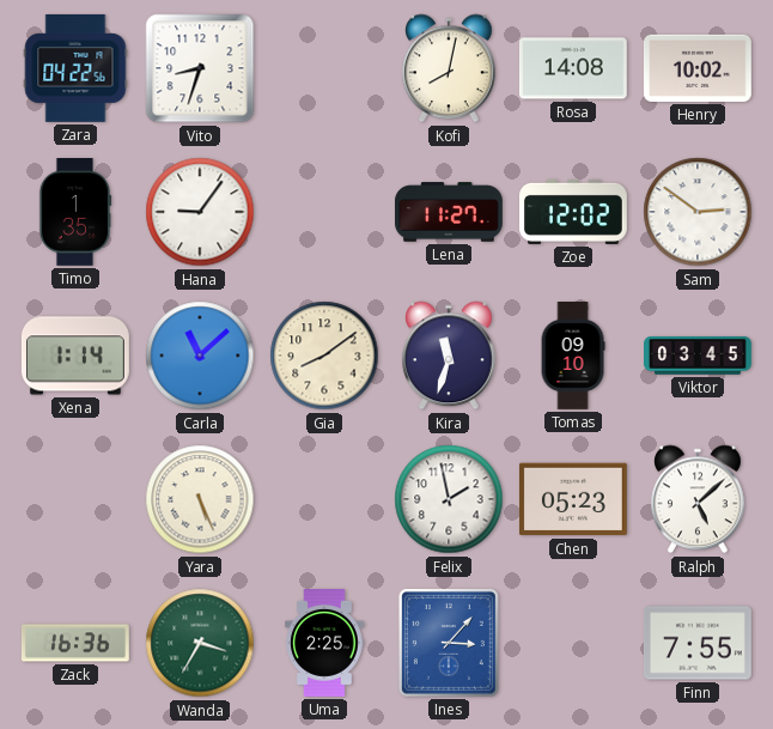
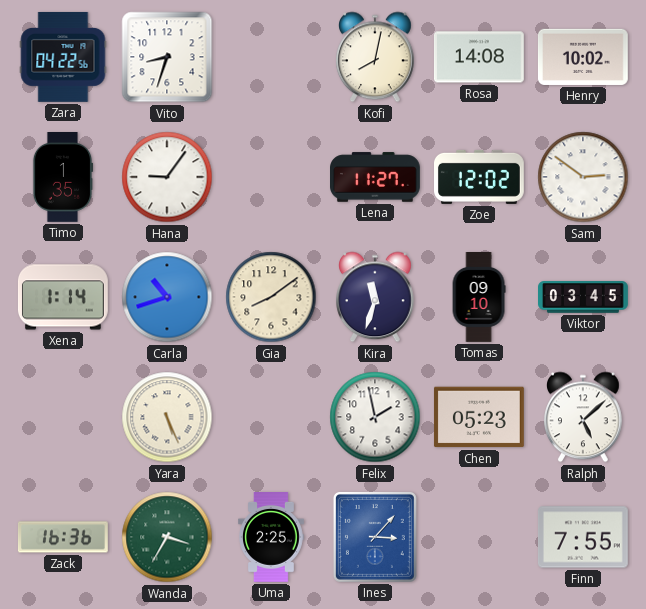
Carla: 11:08 -> 10:42
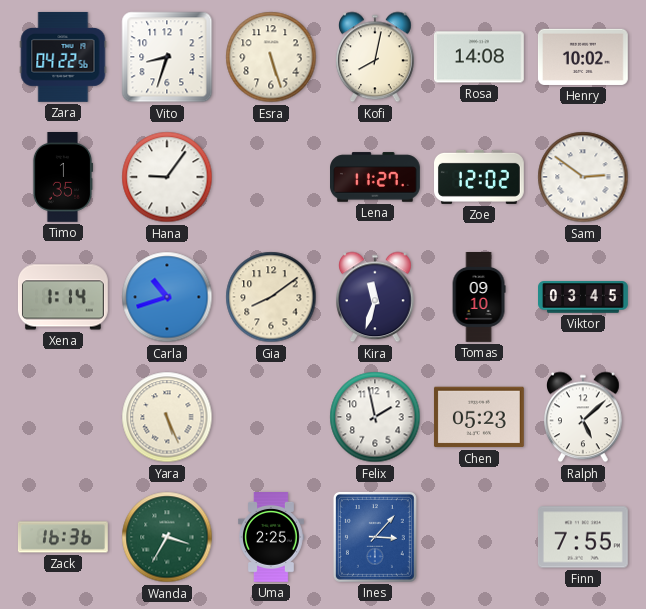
Esra: none -> 5:27
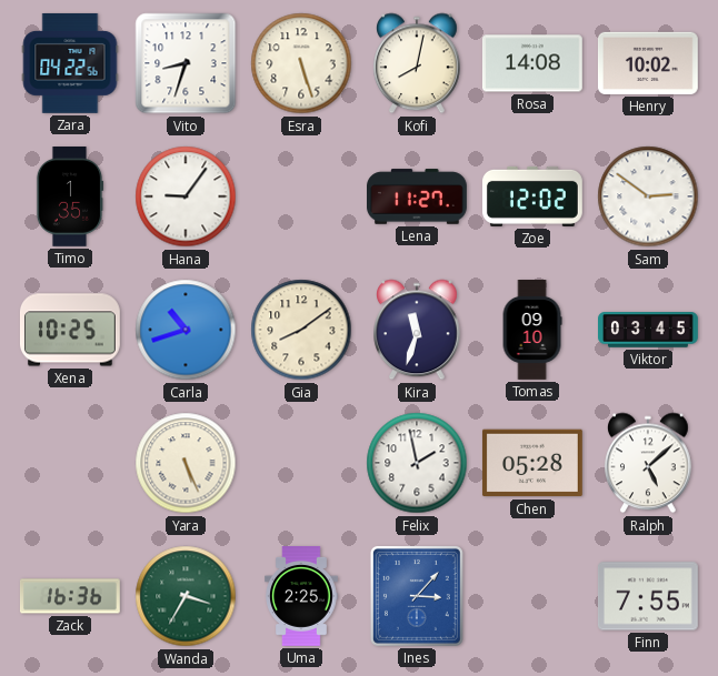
Xena: 1:14 -> 10:25
Chen: 05:23 -> 05:28
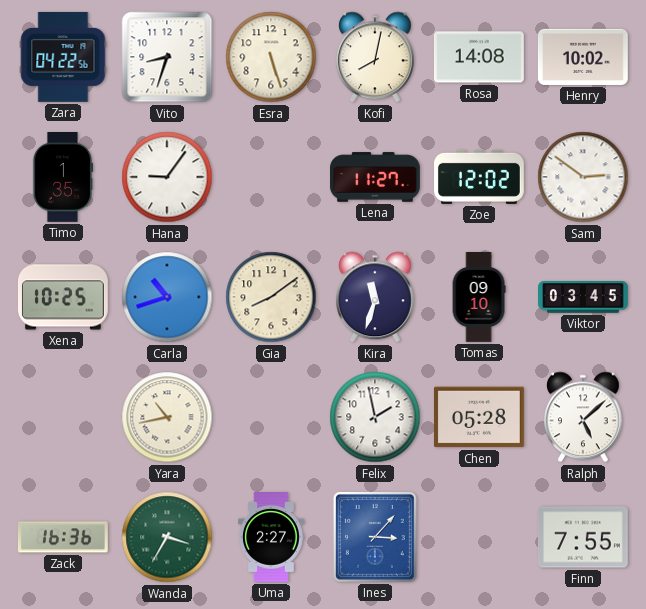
Yara: 5:26 -> 10:43
Uma: 2:25 -> 2:27
